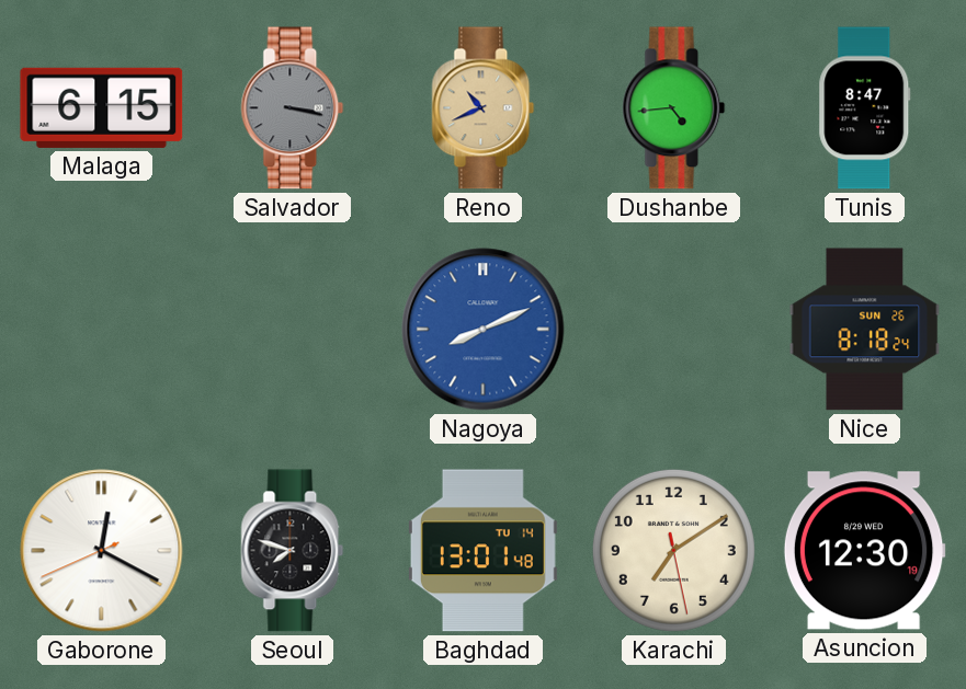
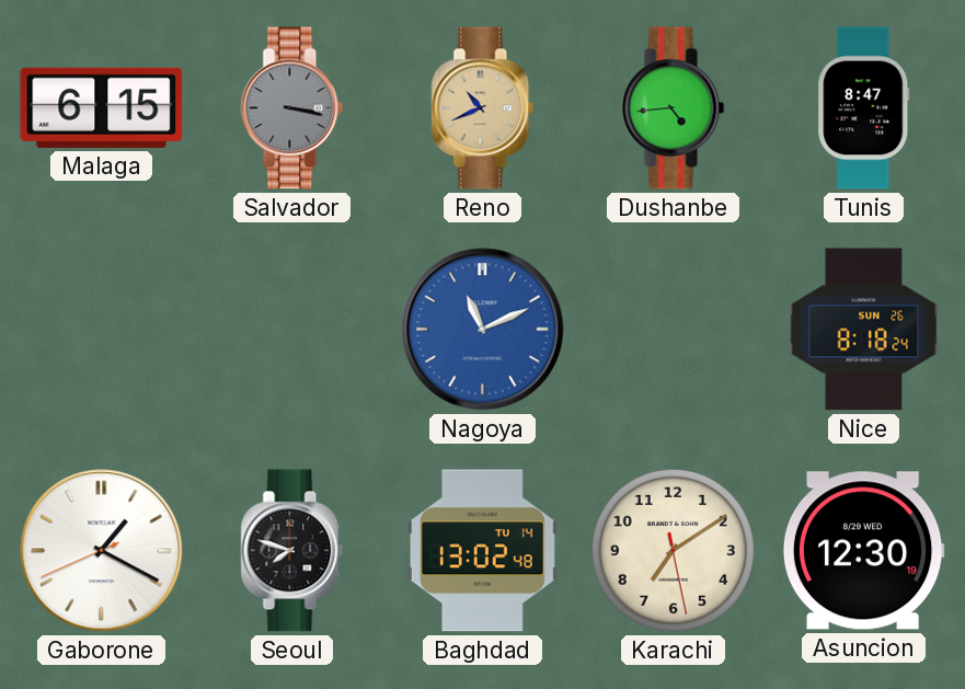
Nagoya: 8:11 -> 11:11
Gaborone: 12:19 -> 1:19
Baghdad: 13:01 -> 13:02
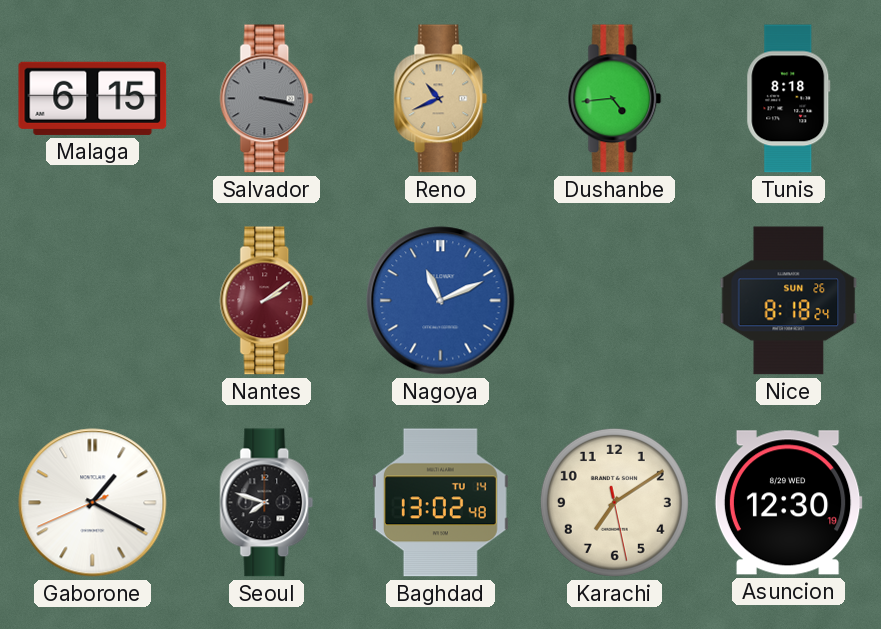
Tunis: 8:47 -> 8:18
Nantes: none -> 2:09
